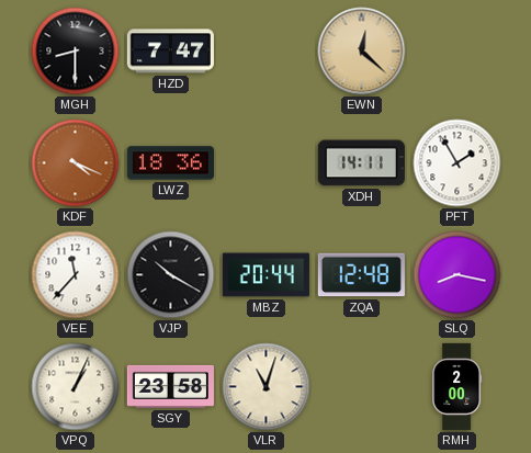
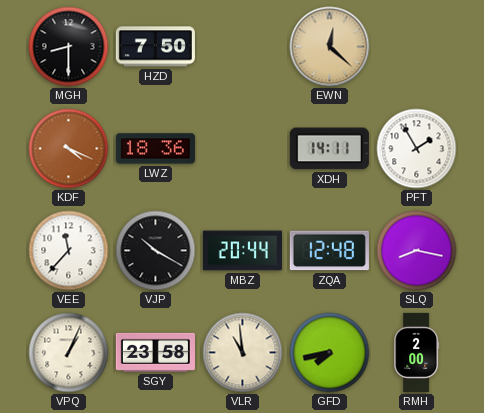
HZD: 7:47 -> 7:50
VLR: 11:03 -> 10:59
GFD: none -> 7:43
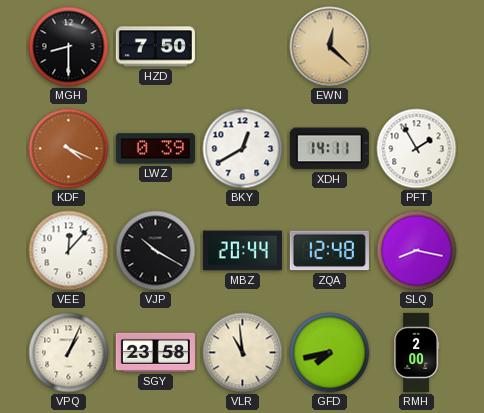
LWZ: 18:36 -> 0:39
BKY: none -> 12:40
VEE: 11:37 -> 12:07
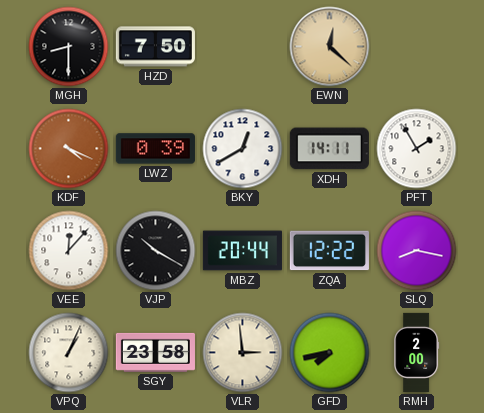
ZQA: 12:48 -> 12:22
VLR: 10:59 -> 2:59
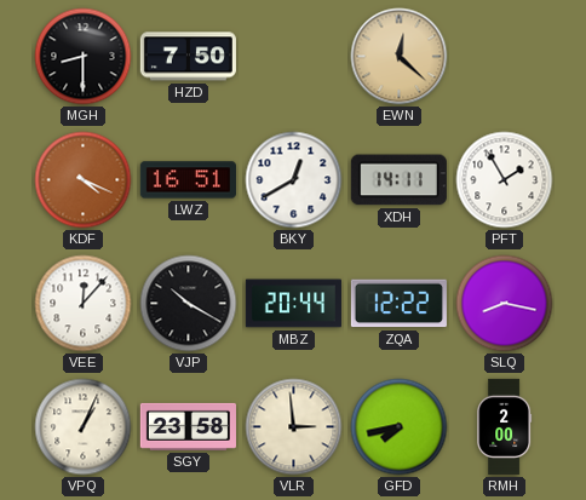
LWZ: 0:39 -> 16:51
